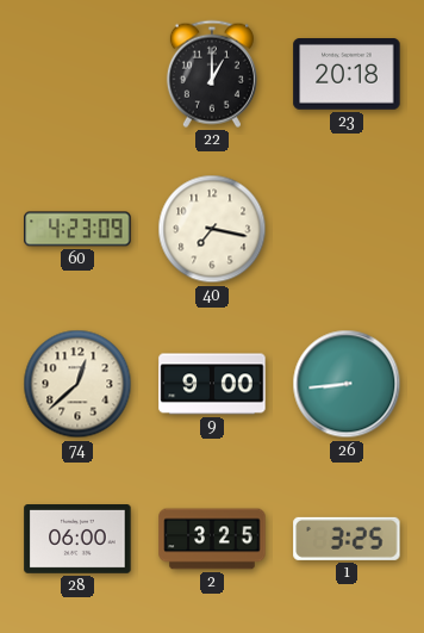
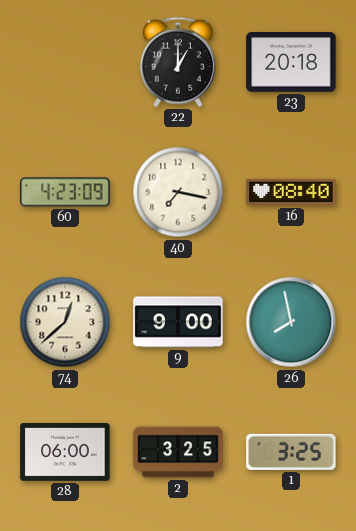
16: none -> 08:40
26: 8:44 -> 7:58
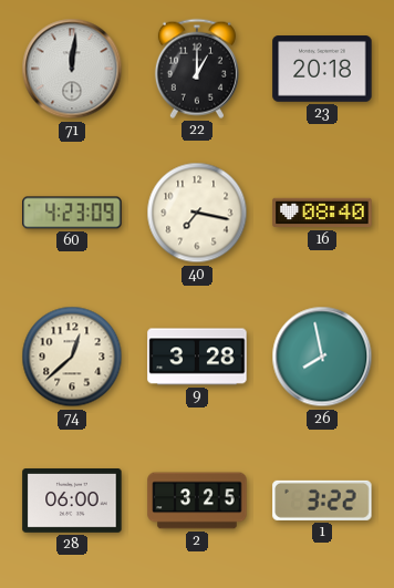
71: none -> 12:01
9: 9:00 -> 3:28
1: 3:25 -> 3:22
